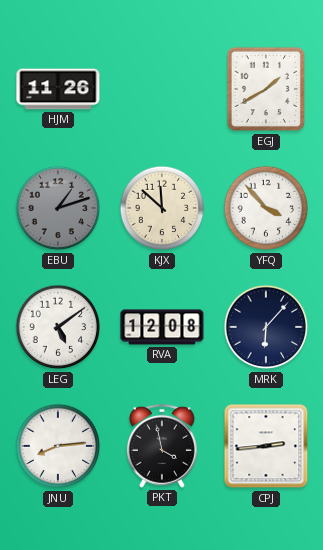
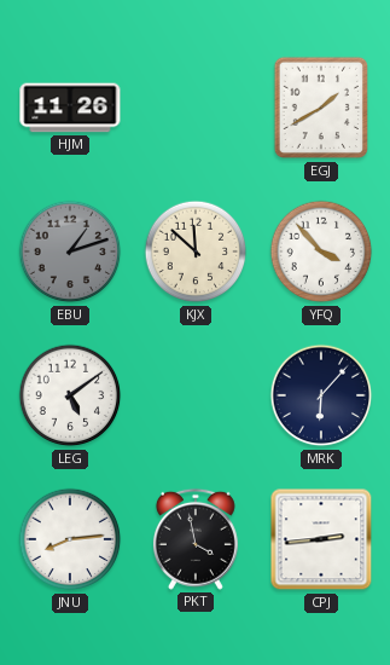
RVA: 12:08 -> none
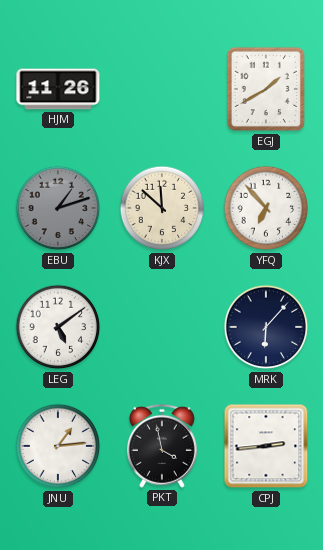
YFQ: 3:53 -> 6:53
JNU: 8:14 -> 1:14
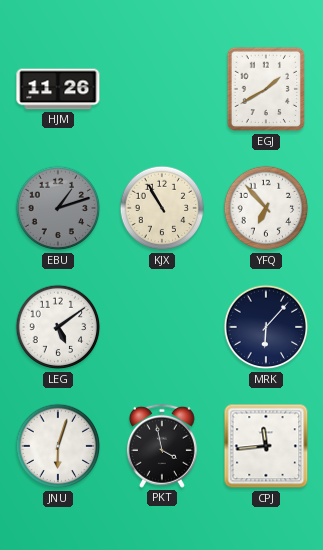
KJX: 11:52 -> 10:55
JNU: 1:14 -> 6:03
CPJ: 2:44 -> 11:44
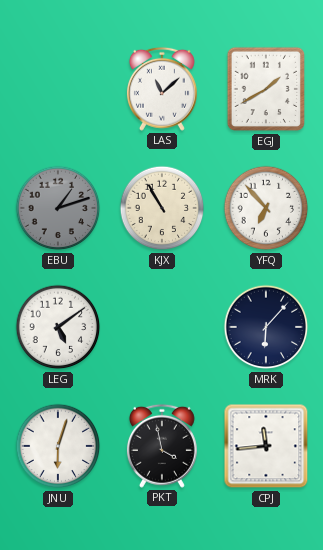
HJM: 11:26 -> none
LAS: none -> 11:08
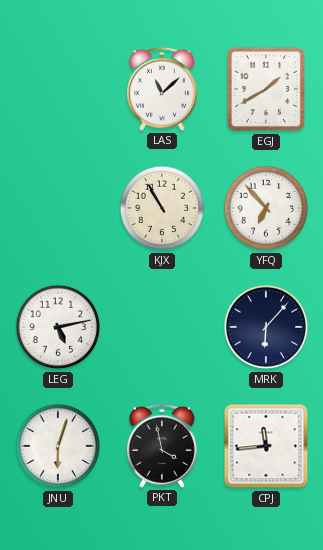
EBU: 1:12 -> none
LEG: 5:09 -> 5:13
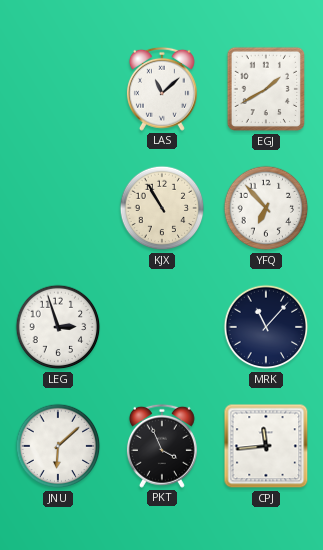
LEG: 5:13 -> 2:57
MRK: 6:07 -> 11:07
JNU: 6:03 -> 6:08
PKT: 3:58 -> 3:56
